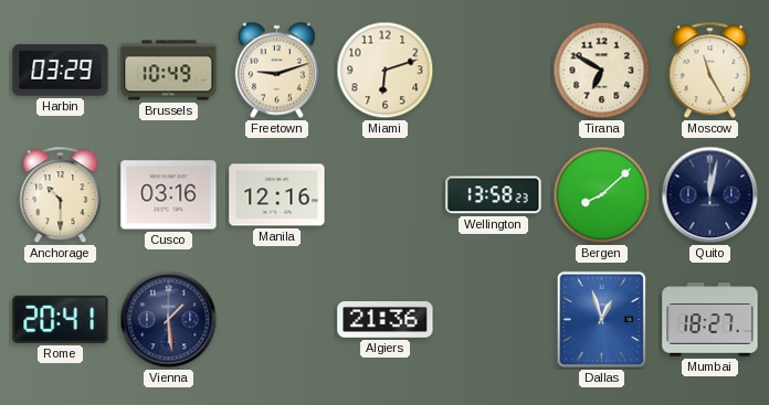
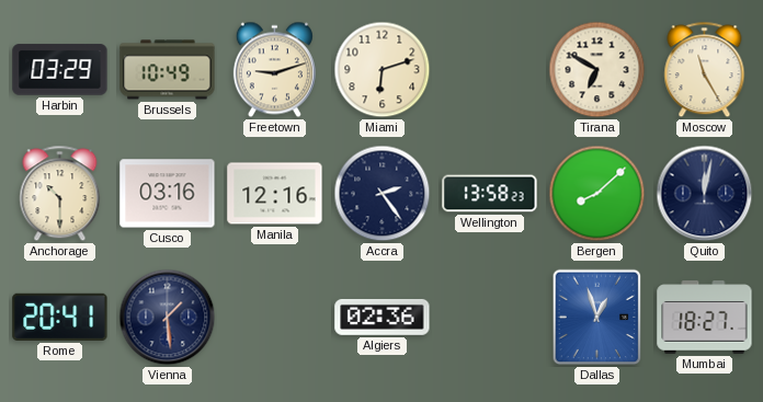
Accra: none -> 2:24
Algiers: 21:36 -> 02:36
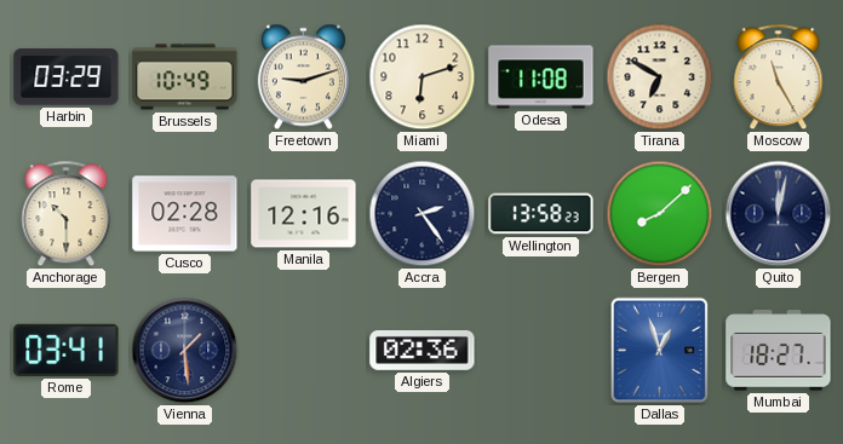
Odesa: none -> 11:08
Cusco: 03:16 -> 02:28
Rome: 20:41 -> 03:41
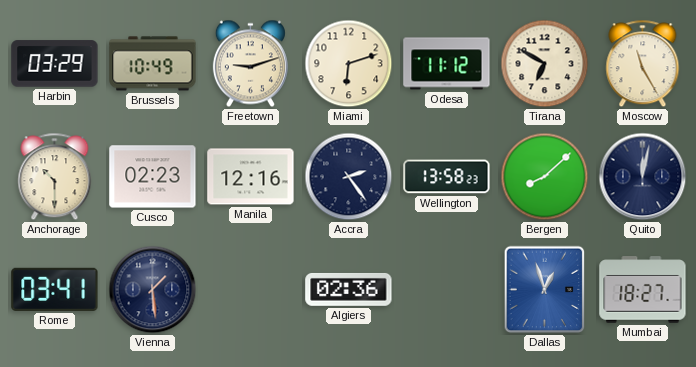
Odesa: 11:08 -> 11:12
Cusco: 02:28 -> 02:23
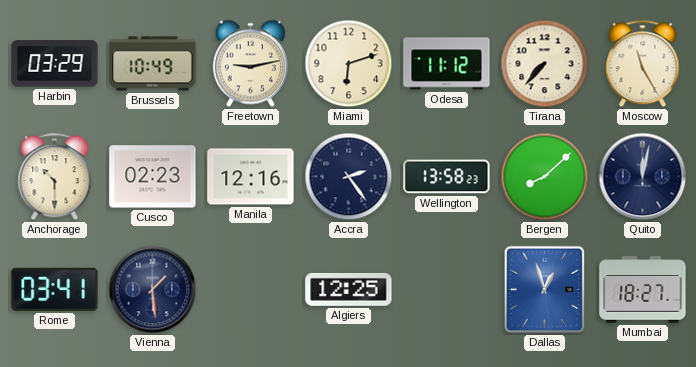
Freetown: 9:12 -> 9:13
Tirana: 6:50 -> 7:37
Algiers: 02:36 -> 12:25
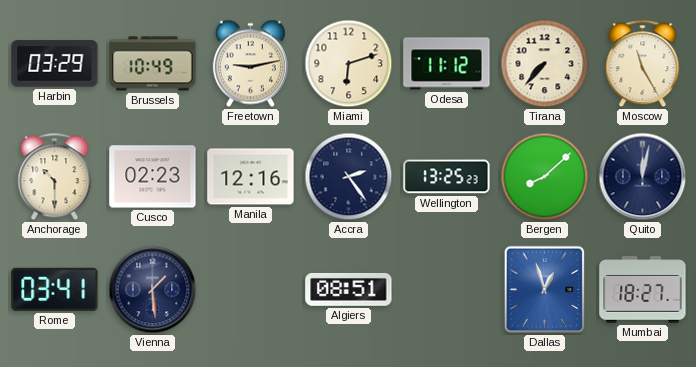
Wellington: 13:58 -> 13:25
Algiers: 12:25 -> 08:51
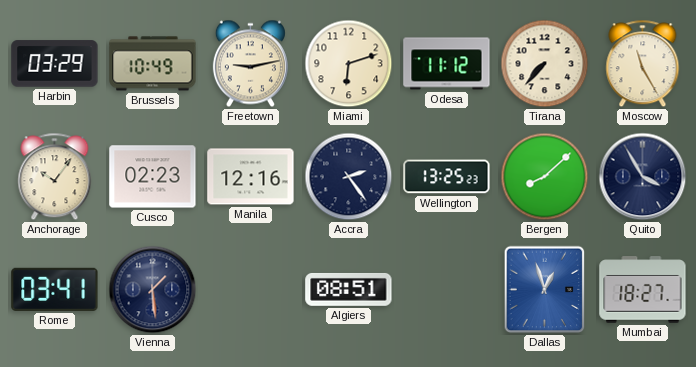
Anchorage: 10:30 -> 10:06
Quito: 12:02 -> 3:55
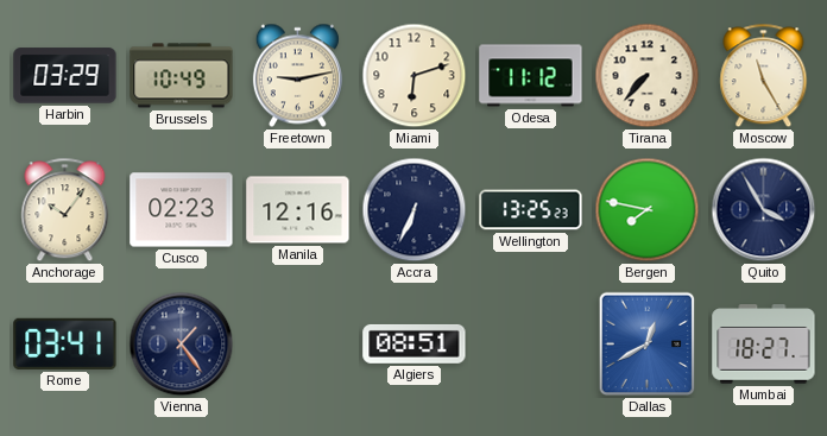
Accra: 2:24 -> 6:34
Bergen: 8:08 -> 7:47
Vienna: 1:29 -> 1:24
Dallas: 12:57 -> 12:40
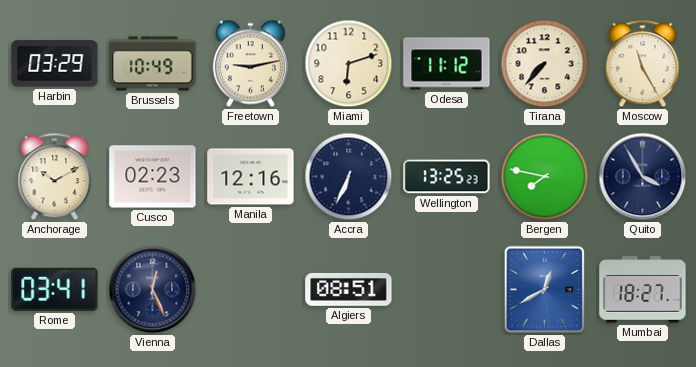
Anchorage: 10:06 -> 10:10
Vienna: 1:24 -> 12:26
